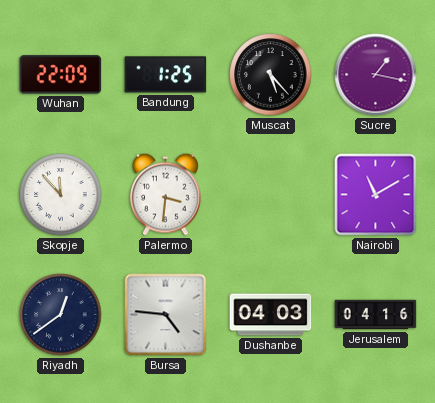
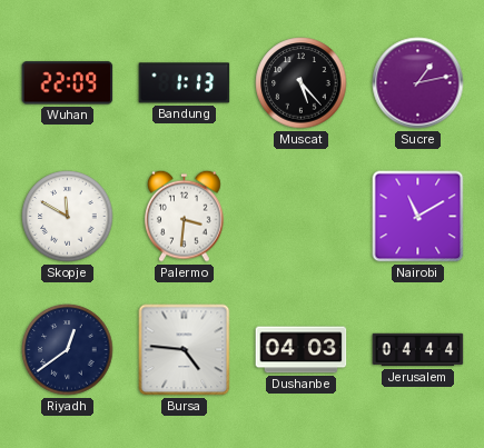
Bandung: 1:25 -> 1:13
Sucre: 1:17 -> 1:13
Skopje: 11:53 -> 11:50
Jerusalem: 04:16 -> 04:44
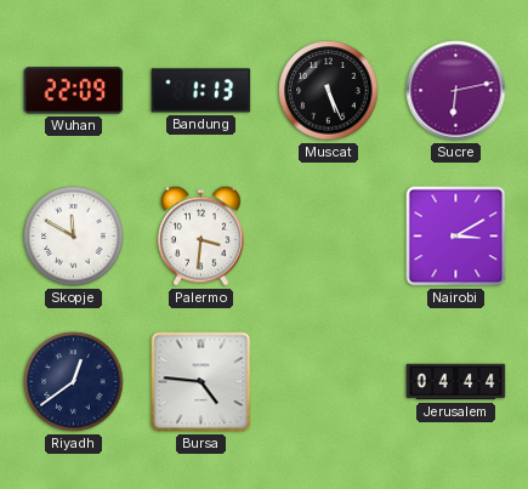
Muscat: 5:23 -> 5:26
Sucre: 1:13 -> 6:13
Nairobi: 11:10 -> 3:10
Dushanbe: 04:03 -> none
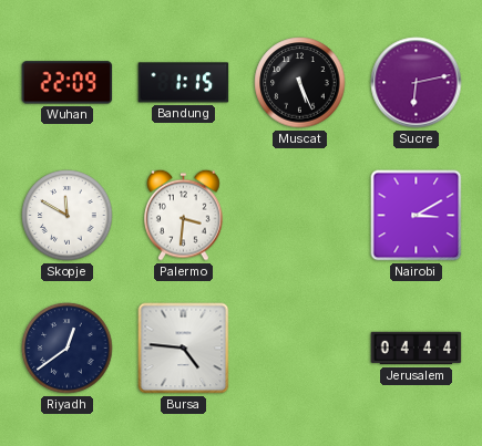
Bandung: 1:13 -> 1:15
